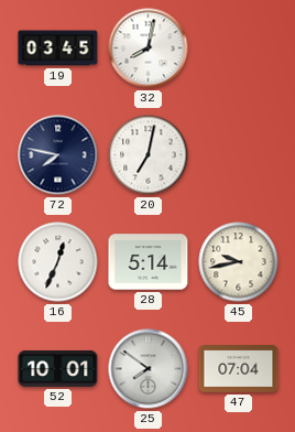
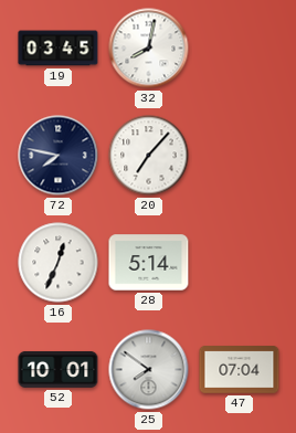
20: 7:02 -> 7:07
45: 9:43 -> none
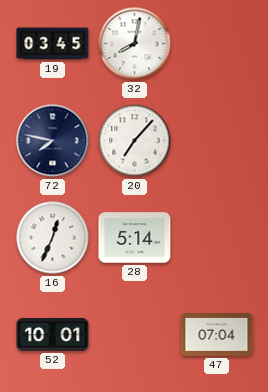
25: 7:51 -> none
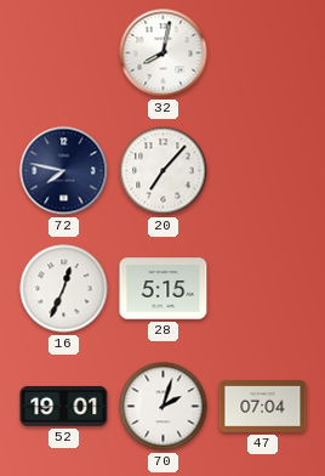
19: 03:45 -> none
28: 5:14 -> 5:15
52: 10:01 -> 19:01
70: none -> 2:03
